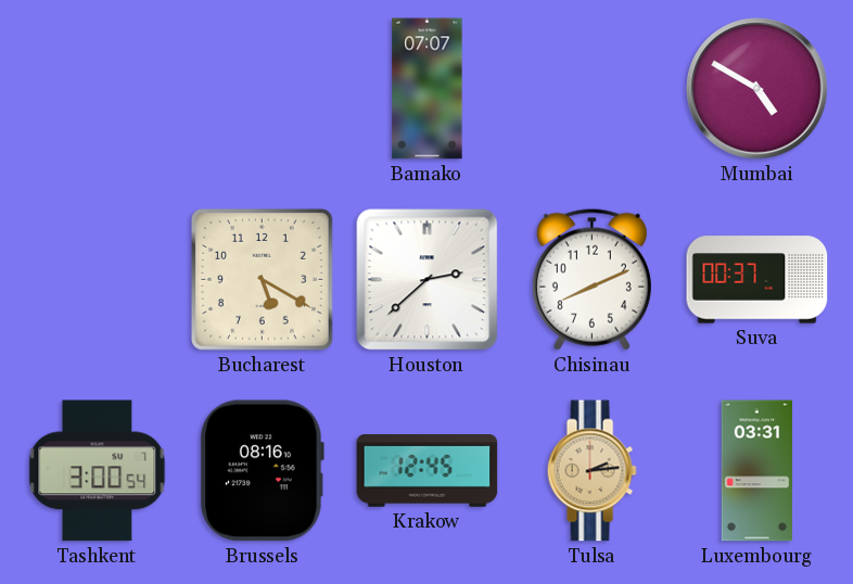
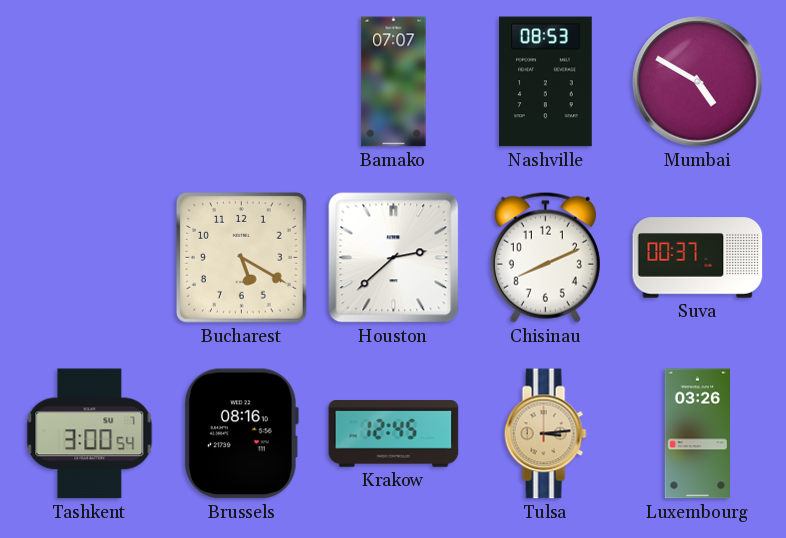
Nashville: none -> 08:53
Tulsa: 2:14 -> 3:14
Luxembourg: 03:31 -> 03:26
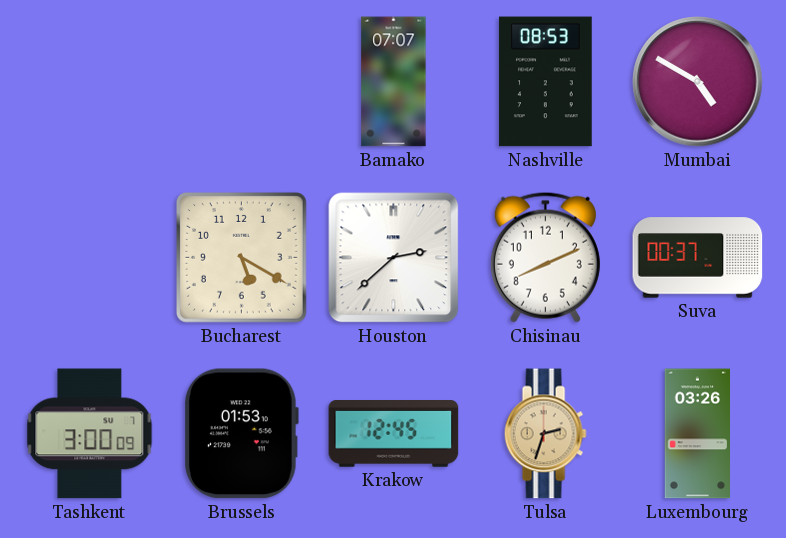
Tashkent: 3:00:54 -> 3:00:09
Brussels: 08:16 -> 01:53
Tulsa: 3:14 -> 2:33
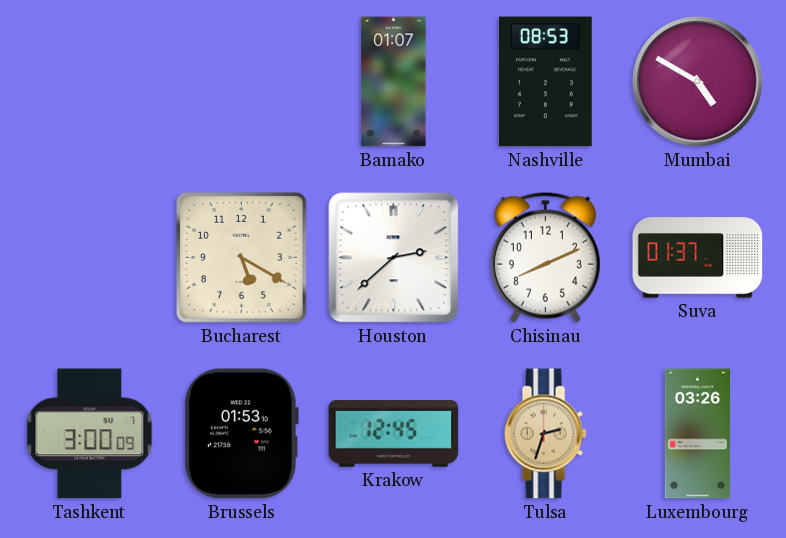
Bamako: 07:07 -> 01:07
Suva: 00:37 -> 01:37
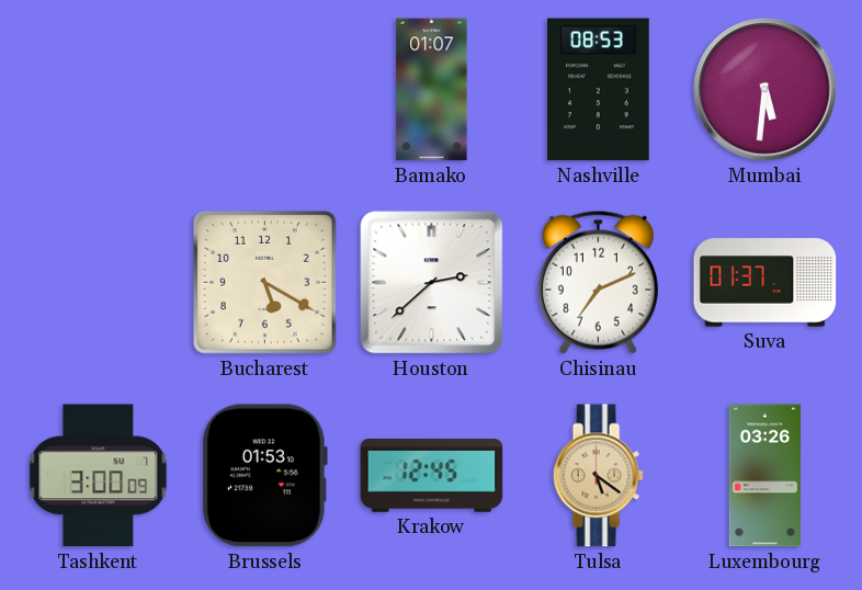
Mumbai: 4:50 -> 5:31
Chisinau: 8:11 -> 7:11
Tulsa: 2:33 -> 5:21
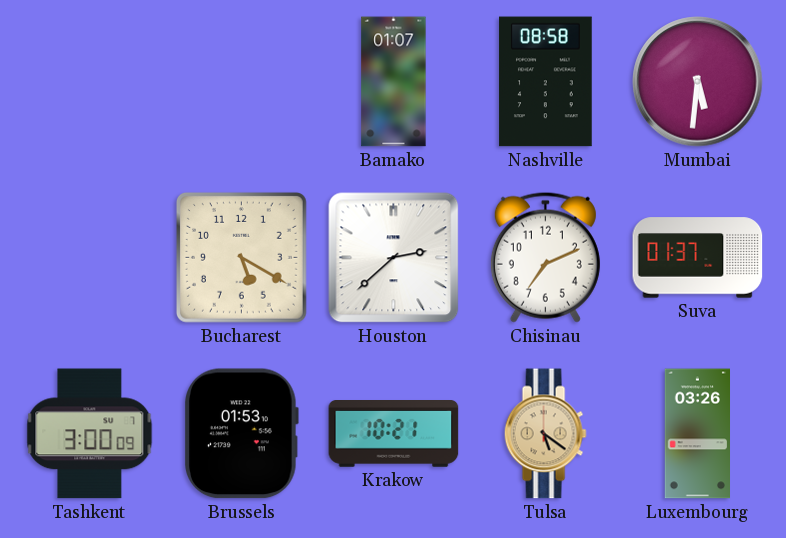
Nashville: 08:53 -> 08:58
Krakow: 12:45 -> 10:21
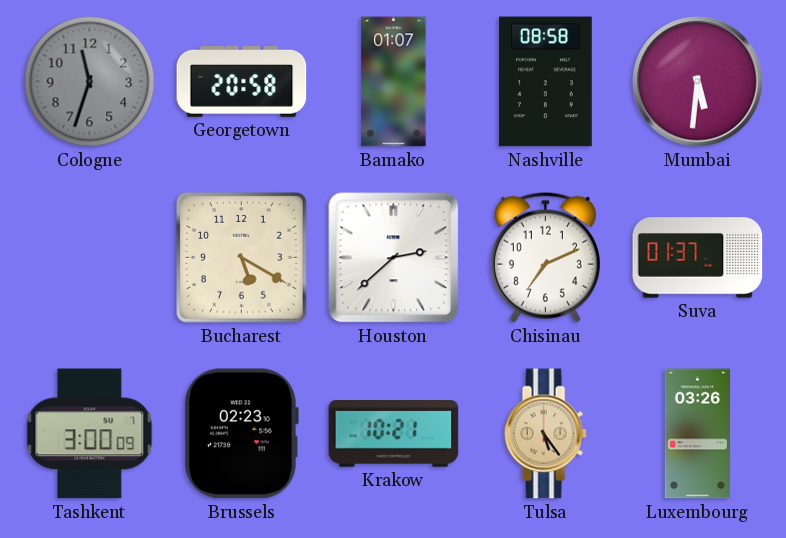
Cologne: none -> 11:33
Georgetown: none -> 20:58
Brussels: 01:53 -> 02:23
Tulsa: 5:21 -> 5:24
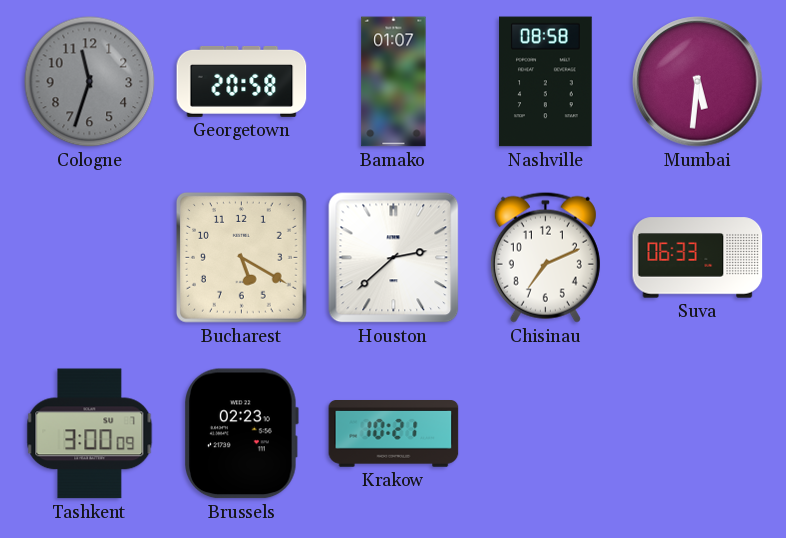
Suva: 01:37 -> 06:33
Tulsa: 5:24 -> none
Luxembourg: 03:26 -> none
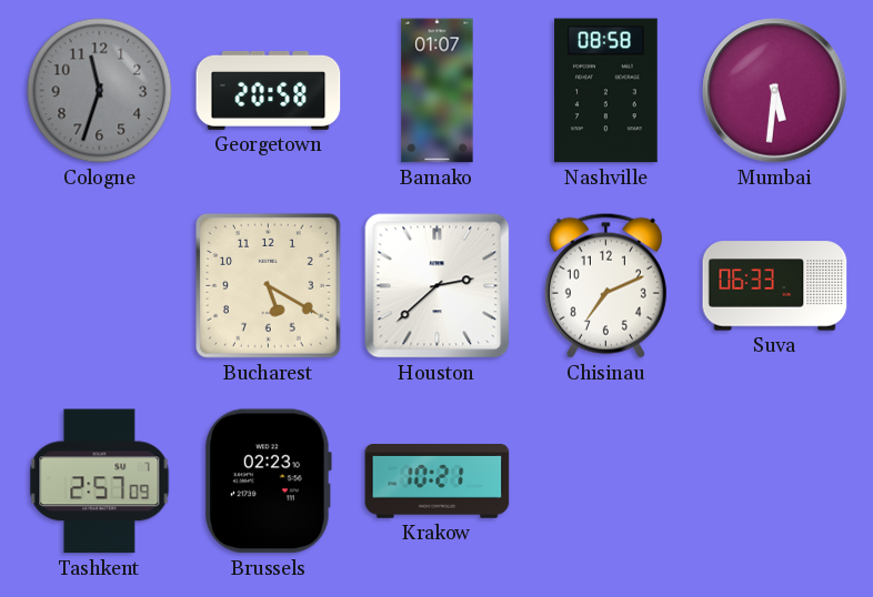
Tashkent: 3:00 -> 2:57
